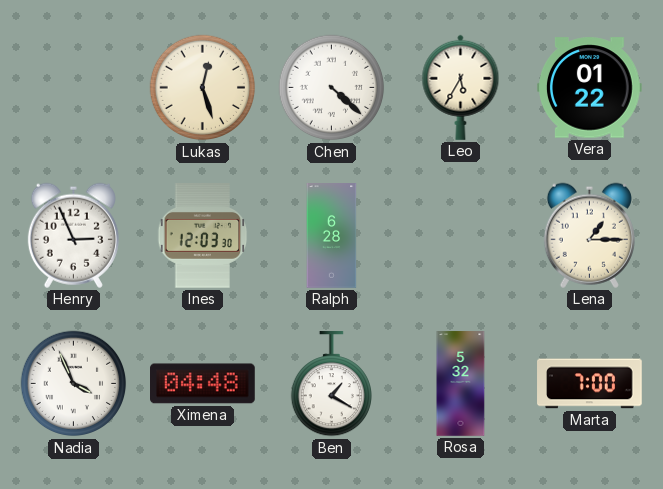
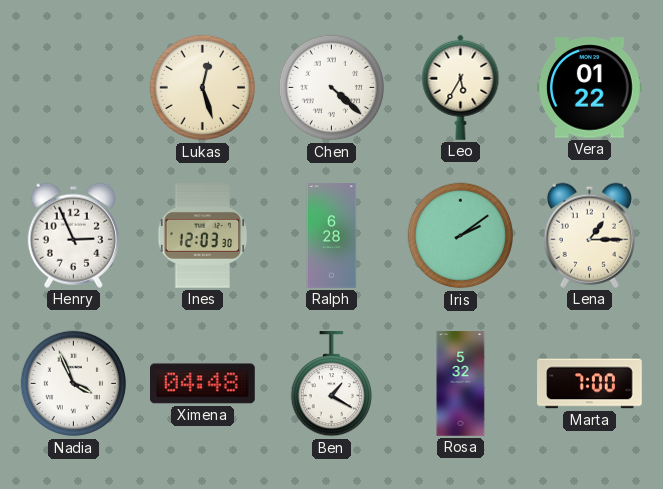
Iris: none -> 2:09
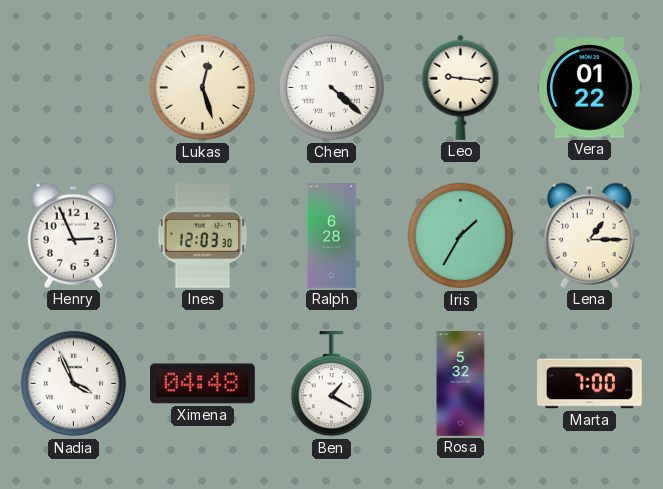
Leo: 5:35 -> 9:16
Iris: 2:09 -> 1:35
